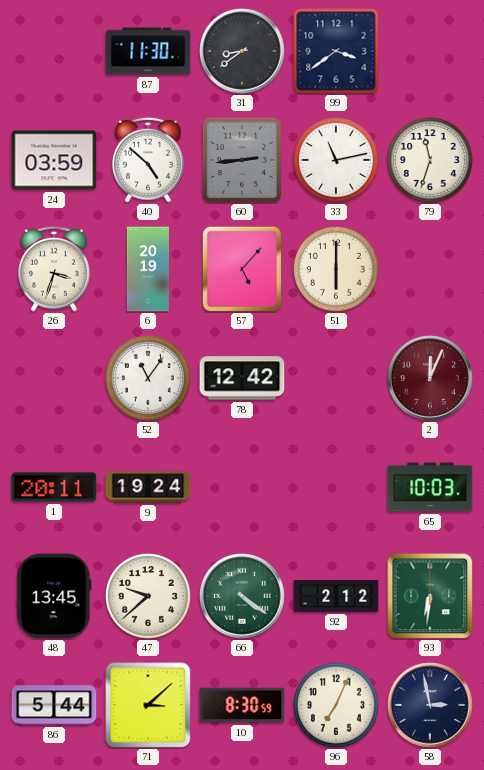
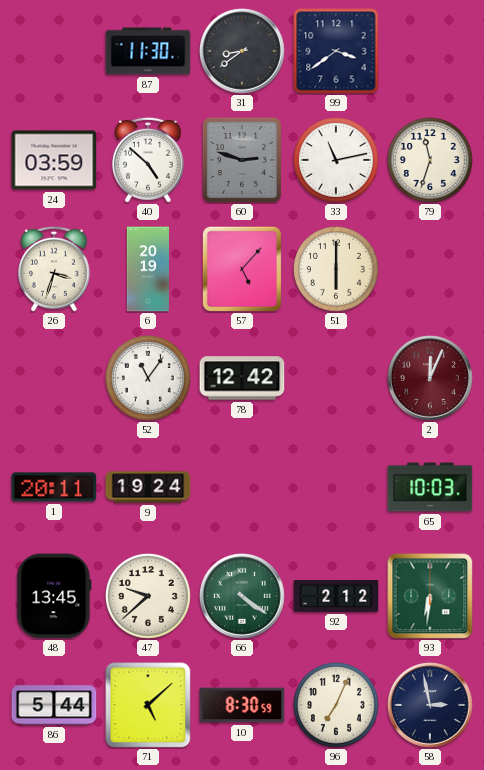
60: 2:44 -> 2:48
71: 3:08 -> 5:08
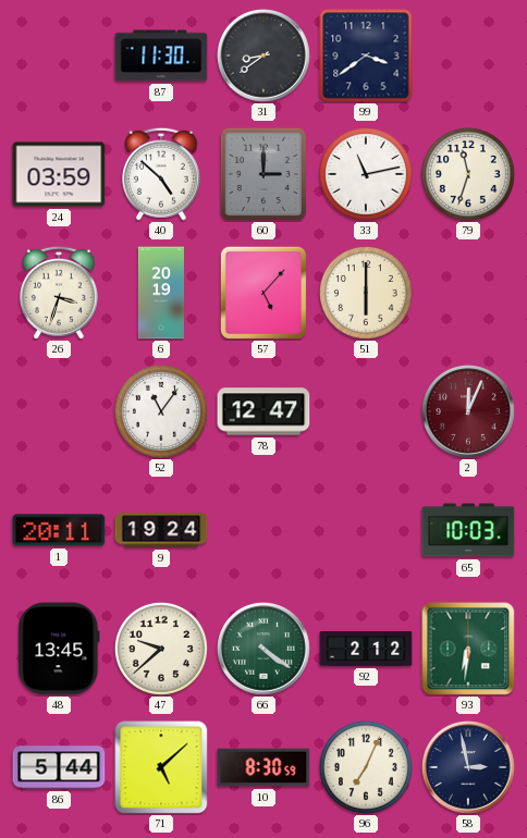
60: 2:48 -> 3:00
78: 12:42 -> 12:47
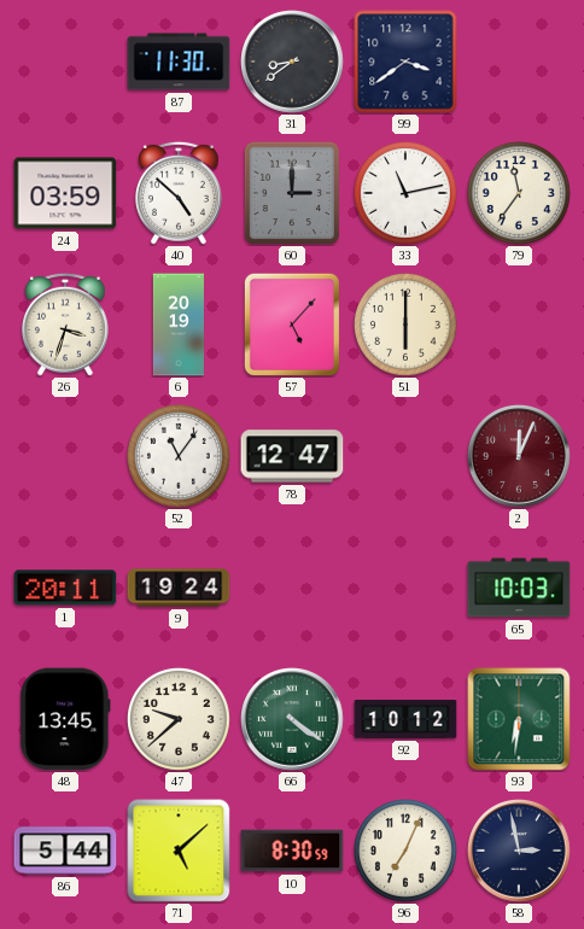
79: 11:33 -> 11:36
92: 2:12 -> 10:12
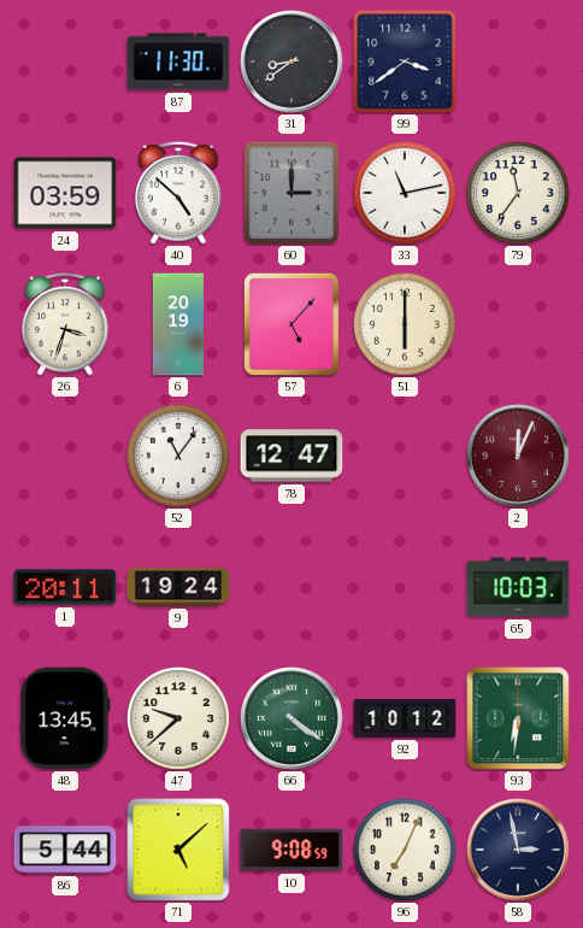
10: 8:30 -> 9:08
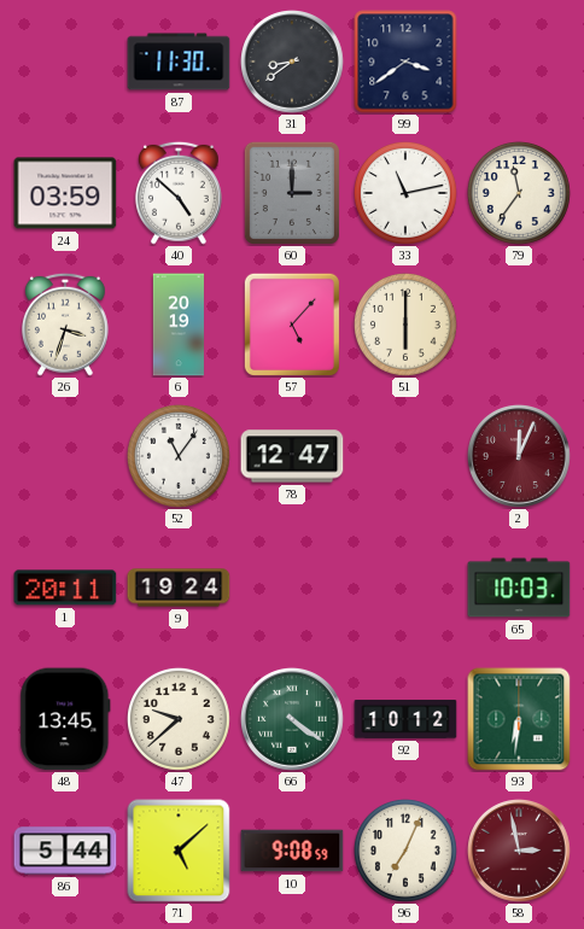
58 dial: navy -> burgundy
